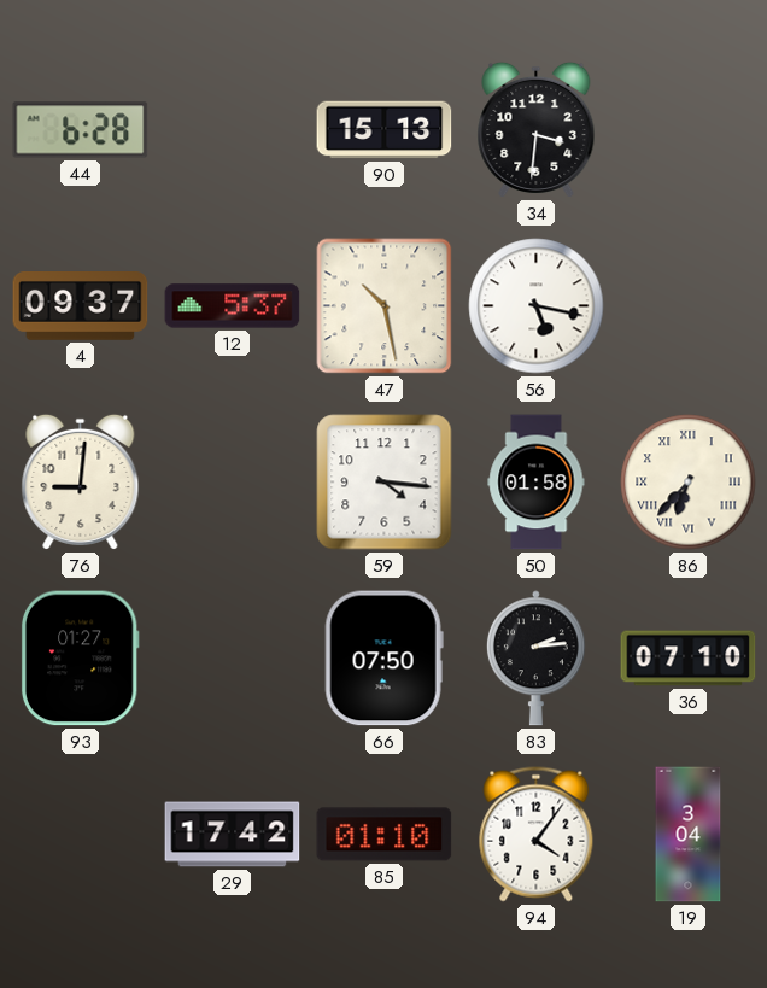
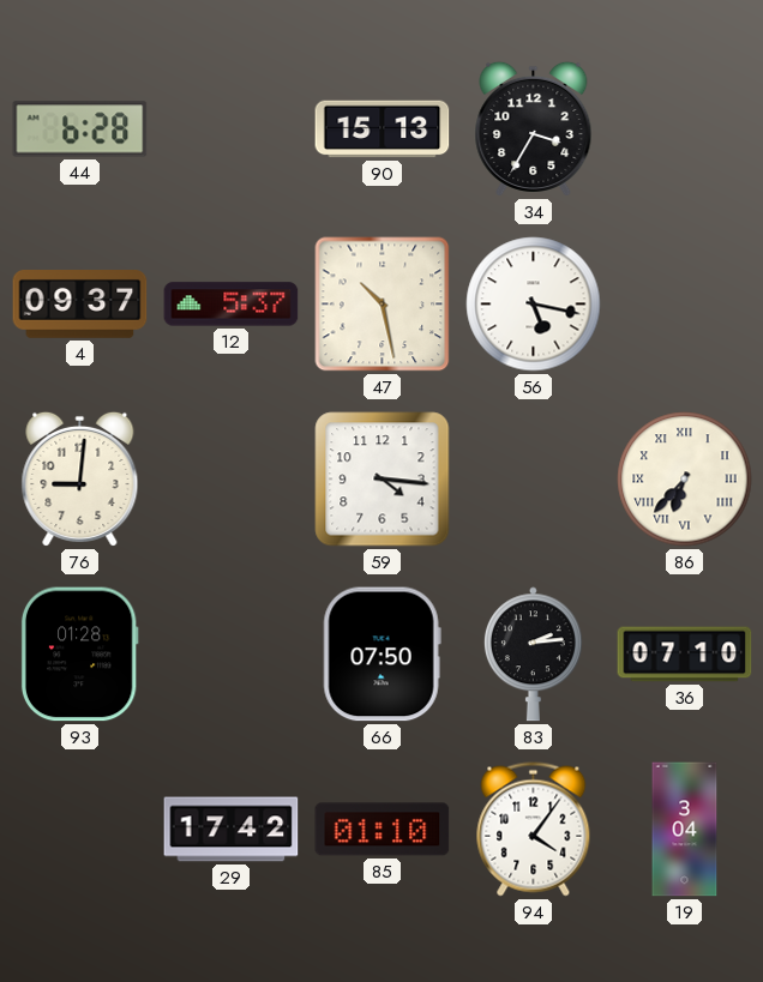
34: 3:31 -> 3:35
50: 01:58 -> none
93: 01:27 -> 01:28
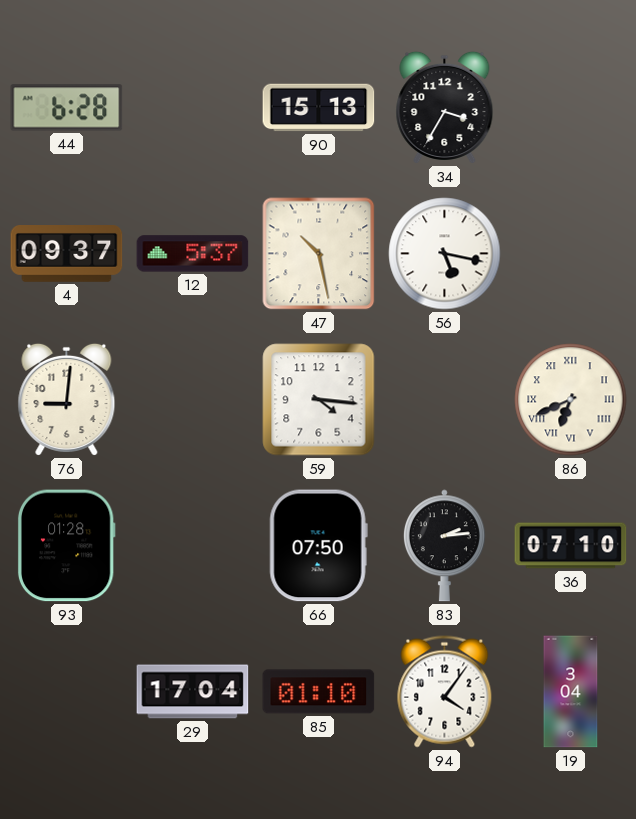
86: 6:37 -> 6:41
29: 17:42 -> 17:04
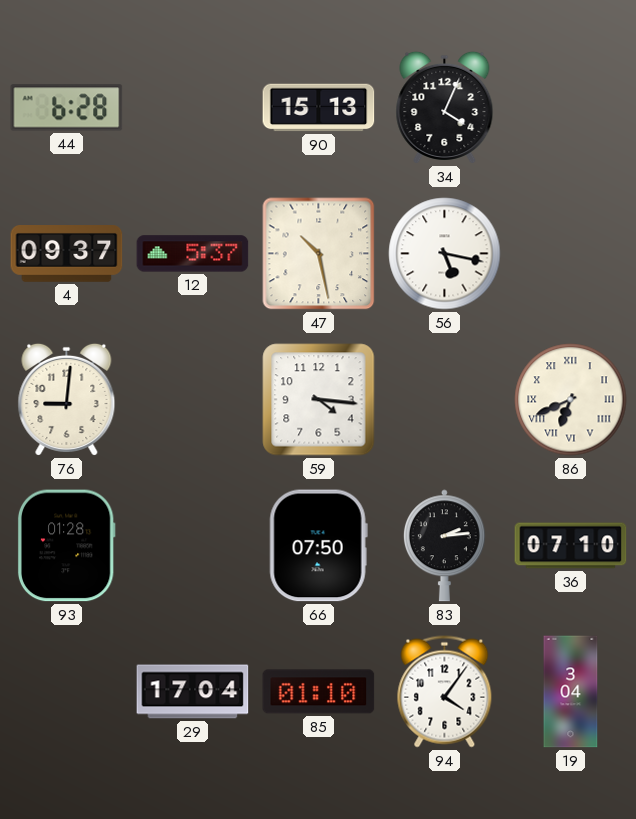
34: 3:35 -> 4:04
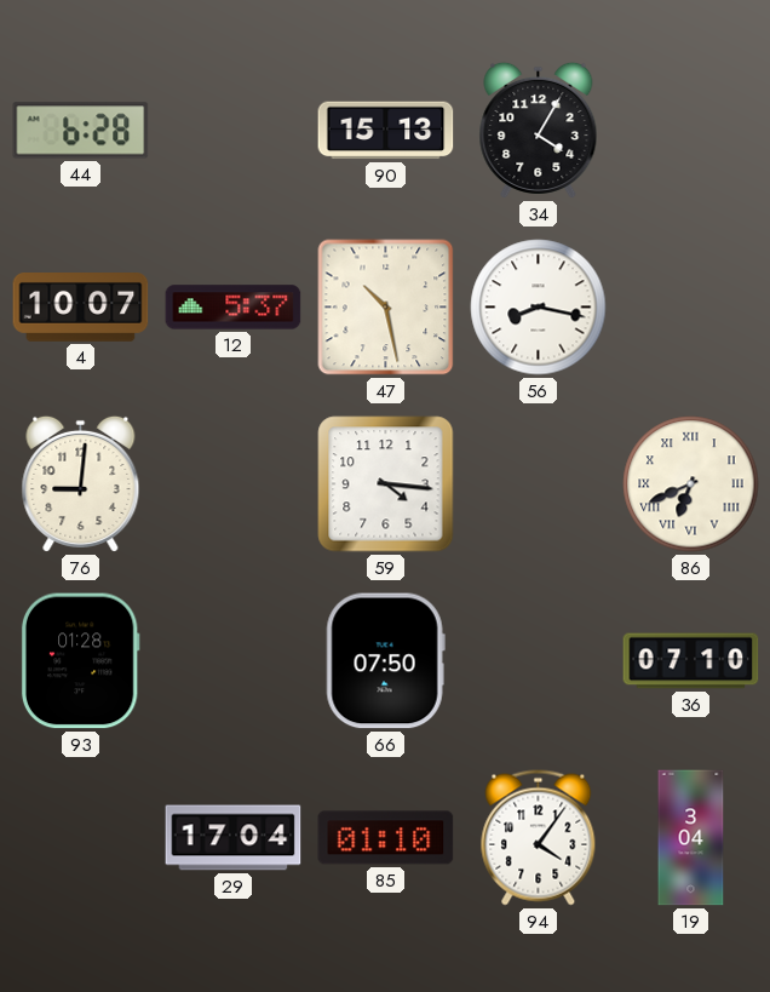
34: 4:04 -> 4:05
4: 09:37 -> 10:07
56: 5:17 -> 8:17
83: 2:14 -> none
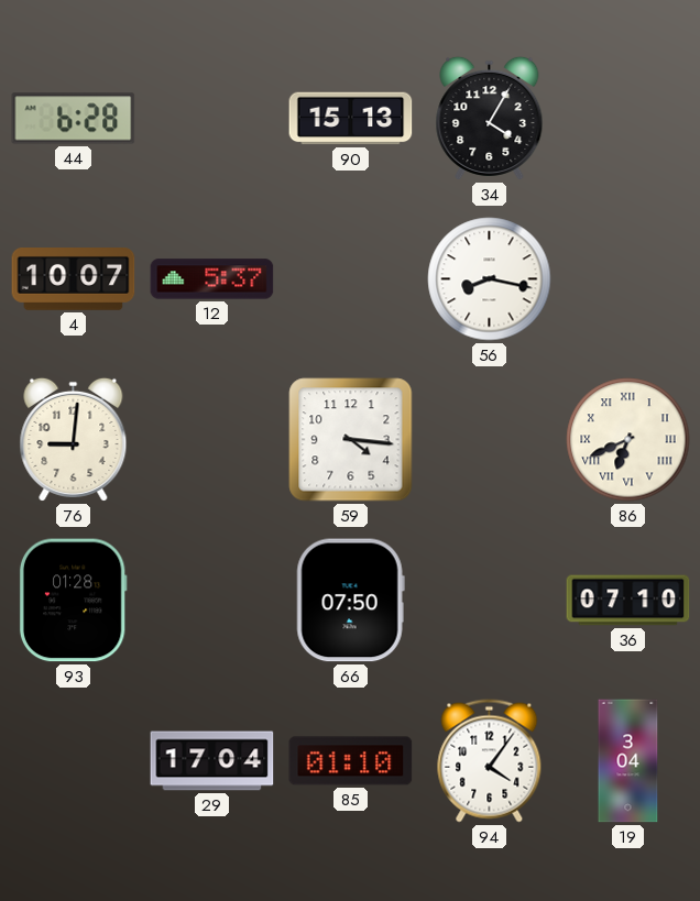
47: 10:28 -> none
